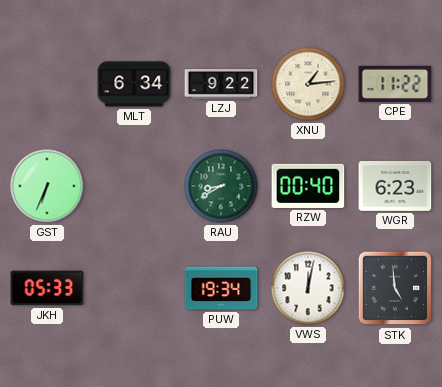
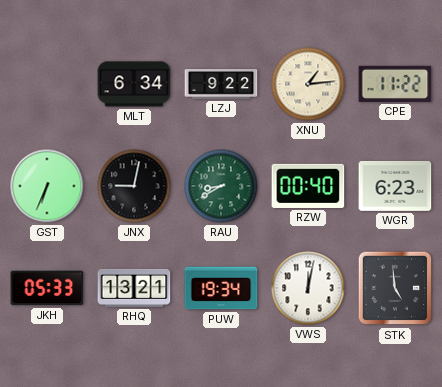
JNX: none -> 9:02
RHQ: none -> 13:21
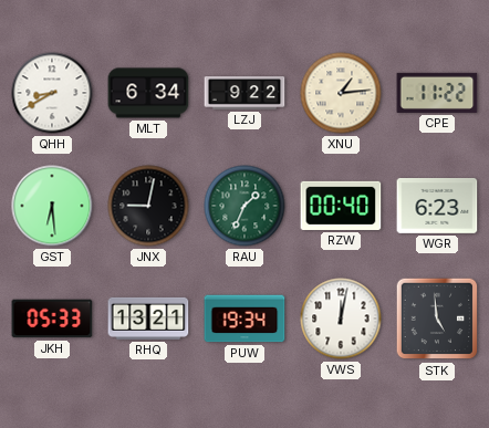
QHH: none -> 8:40
GST: 6:34 -> 6:29
RAU: 8:40 -> 1:34
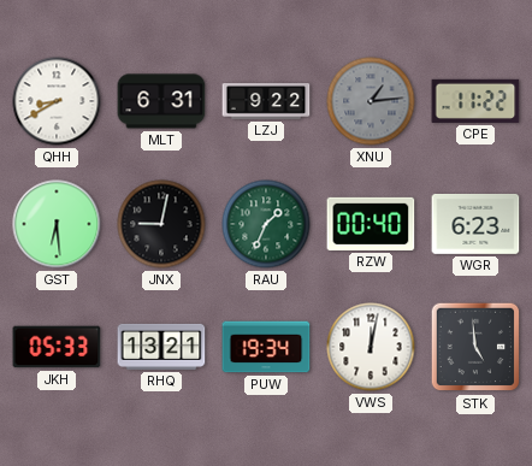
MLT: 6:34 -> 6:31
XNU dial: cream -> grey
